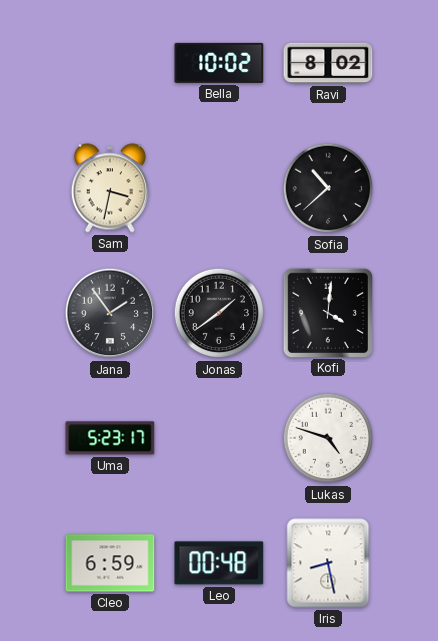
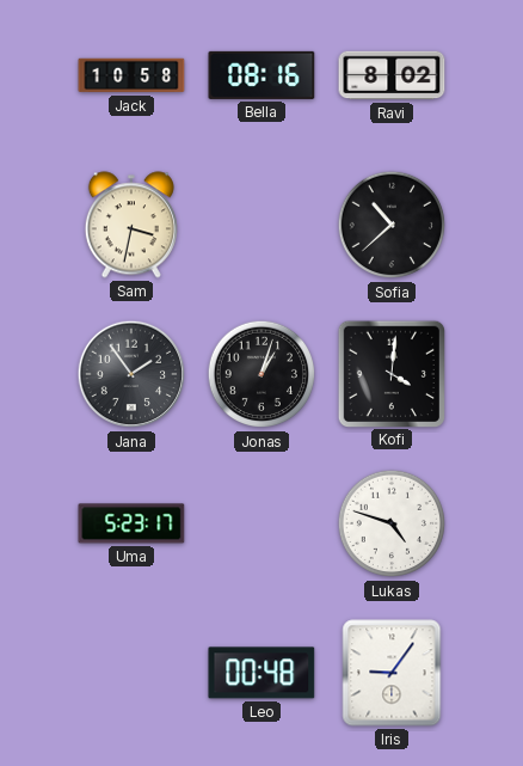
Jack: none -> 10:58
Bella: 10:02 -> 08:16
Jonas: 1:39 -> 1:03
Cleo: 6:59 -> none
Iris: 8:28 -> 9:06
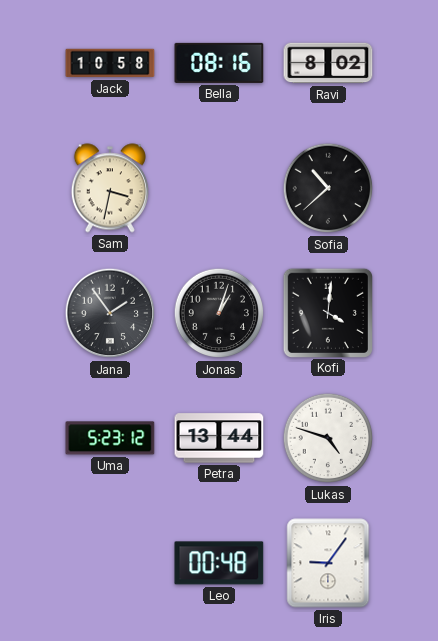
Uma: 5:23:17 -> 5:23:12
Petra: none -> 13:44
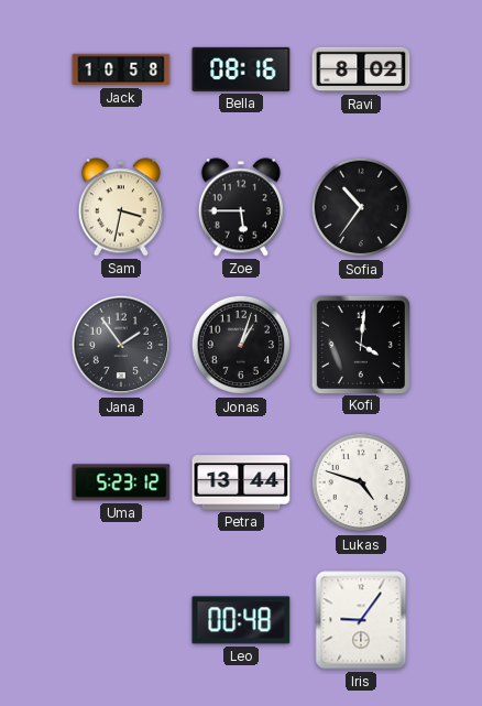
Zoe: none -> 5:45
Sofia: 10:38 -> 10:36
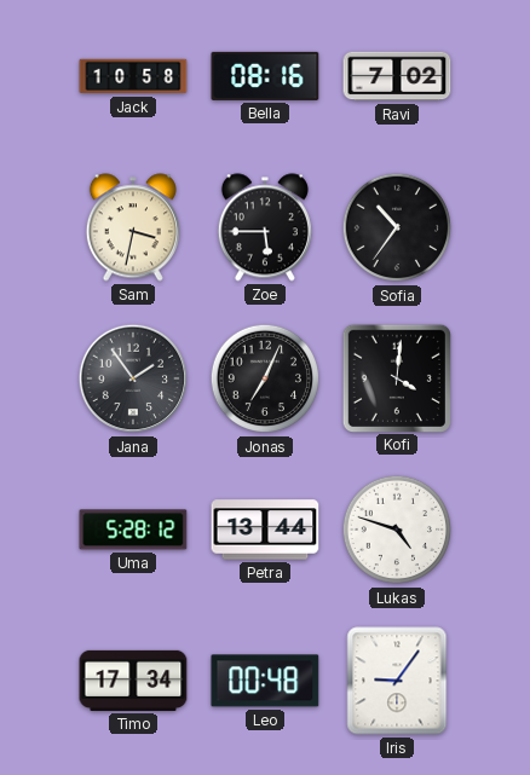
Ravi: 8:02 -> 7:02
Jonas: 1:03 -> 7:04
Uma: 5:23 -> 5:28
Timo: none -> 17:34
